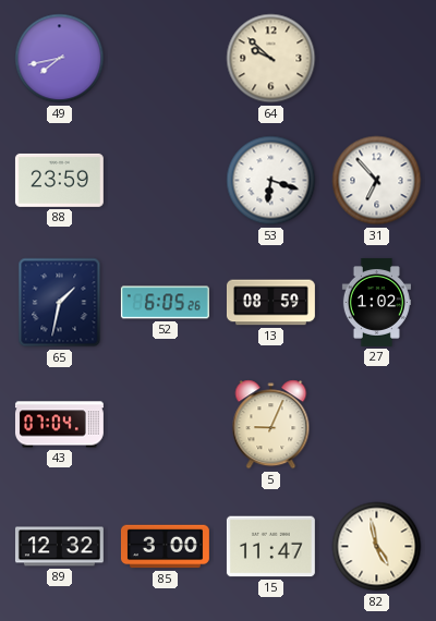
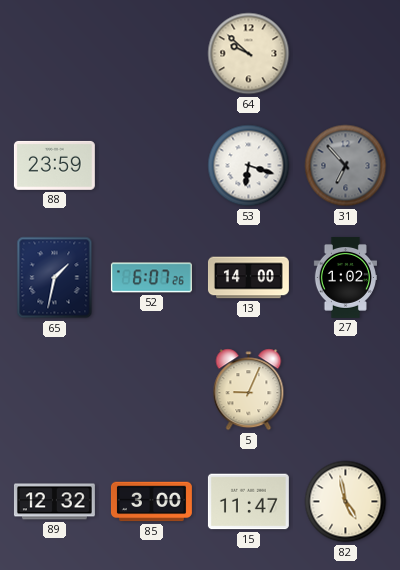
49: 7:43 -> none
31 dial: white -> grey
52: 6:05 -> 6:07
13: 08:59 -> 14:00
43: 07:04 -> none
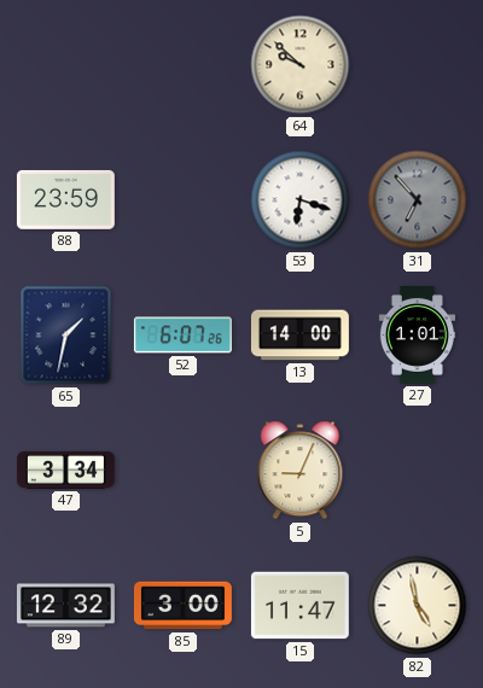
27: 1:02 -> 1:01
47: none -> 3:34
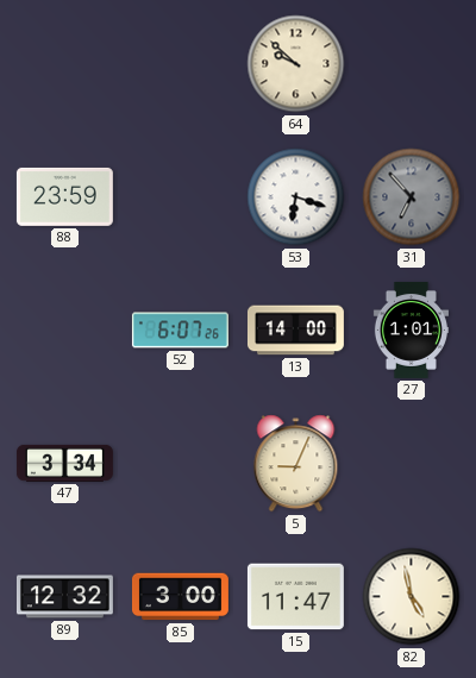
65: 1:32 -> none
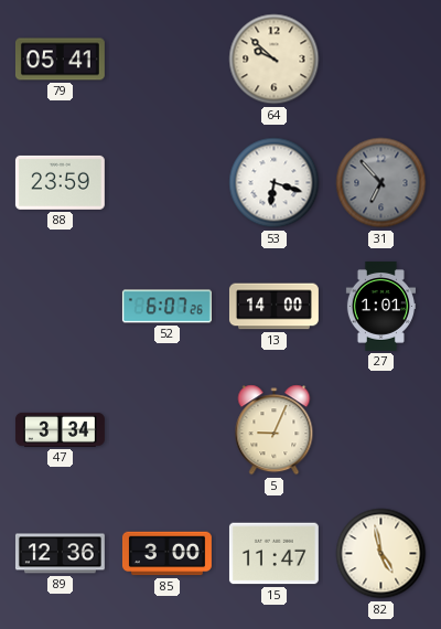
79: none -> 05:41
89: 12:32 -> 12:36
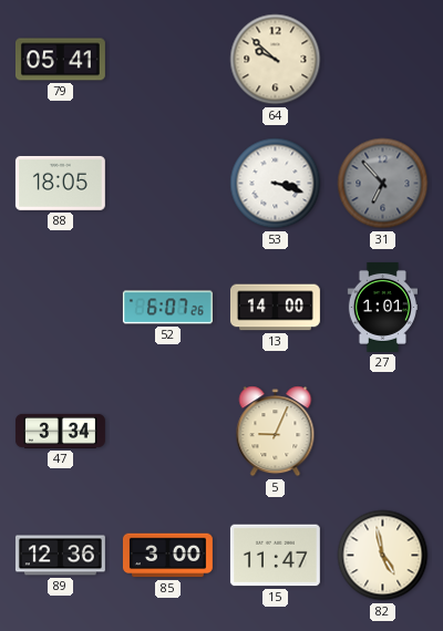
88: 23:59 -> 18:05
53: 6:18 -> 3:18
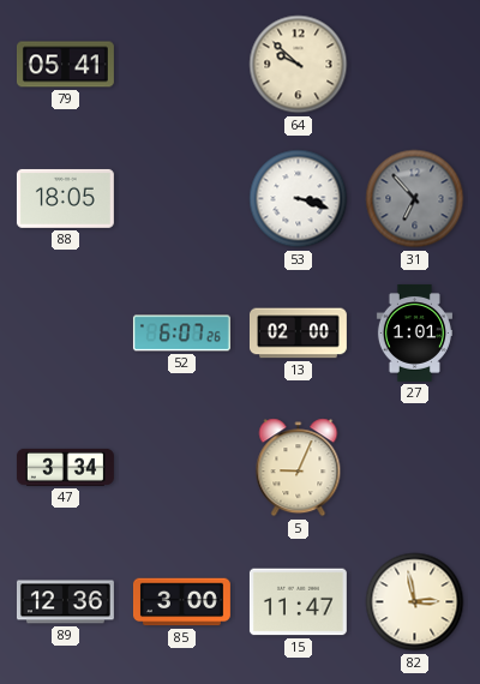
13: 14:00 -> 02:00
82: 4:58 -> 2:58
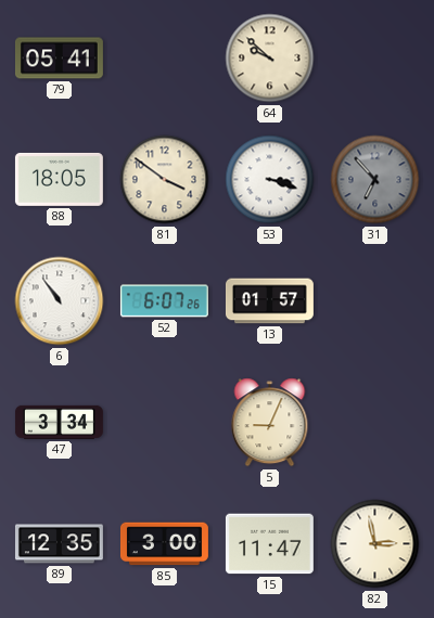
81: none -> 3:51
6: none -> 10:54
13: 02:00 -> 01:57
27: 1:01 -> none
89: 12:36 -> 12:35
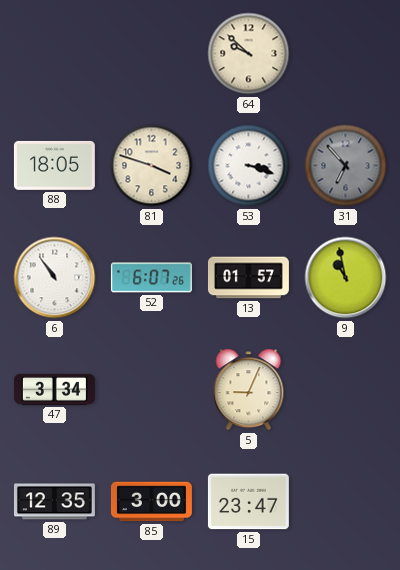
79: 05:41 -> none
81: 3:51 -> 3:48
9: none -> 10:58
15: 11:47 -> 23:47
82: 2:58 -> none
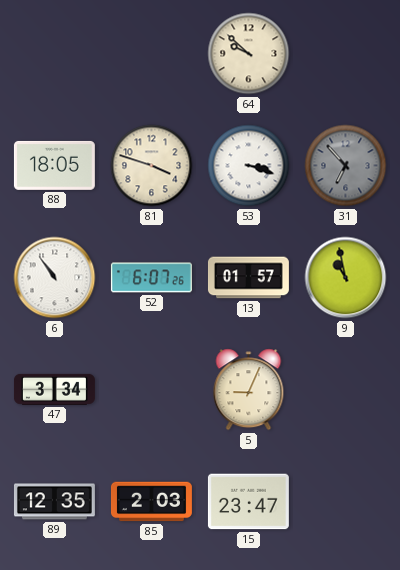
85: 3:00 -> 2:03
